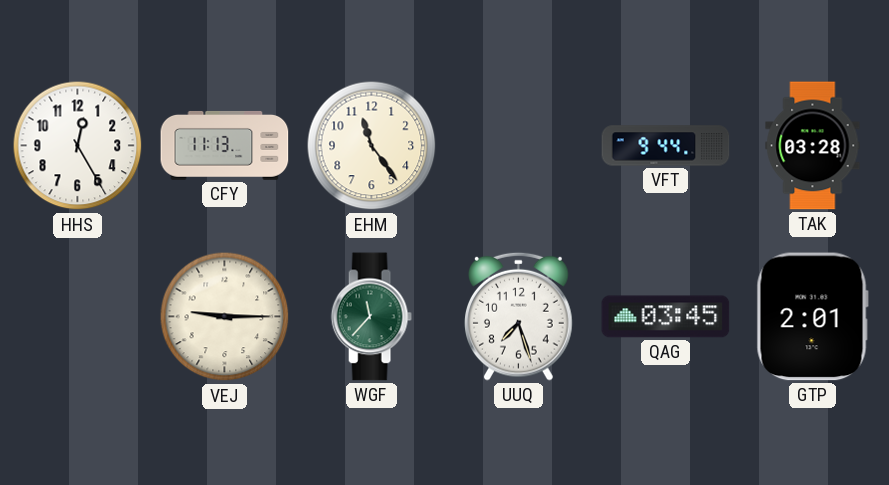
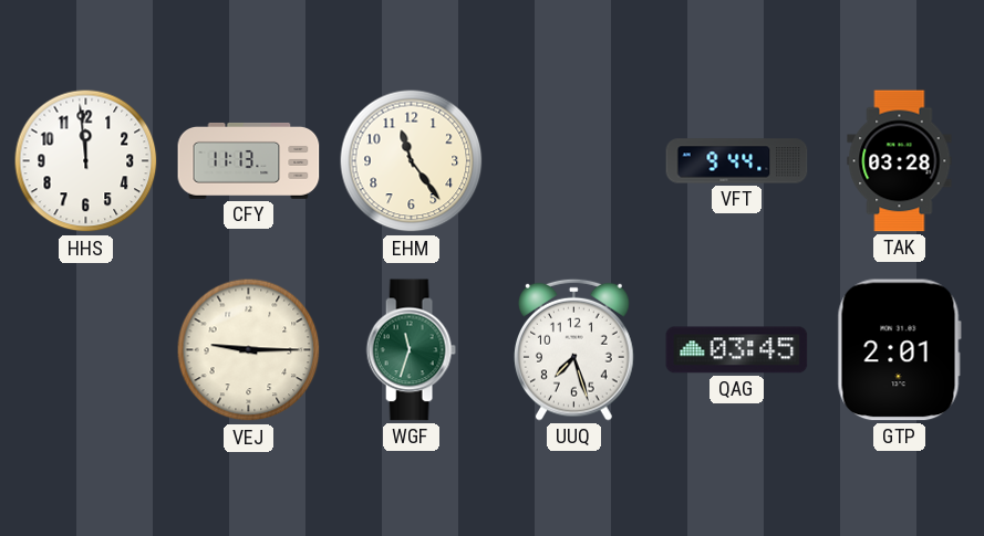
HHS: 12:25 -> 11:59
WGF: 11:37 -> 11:33
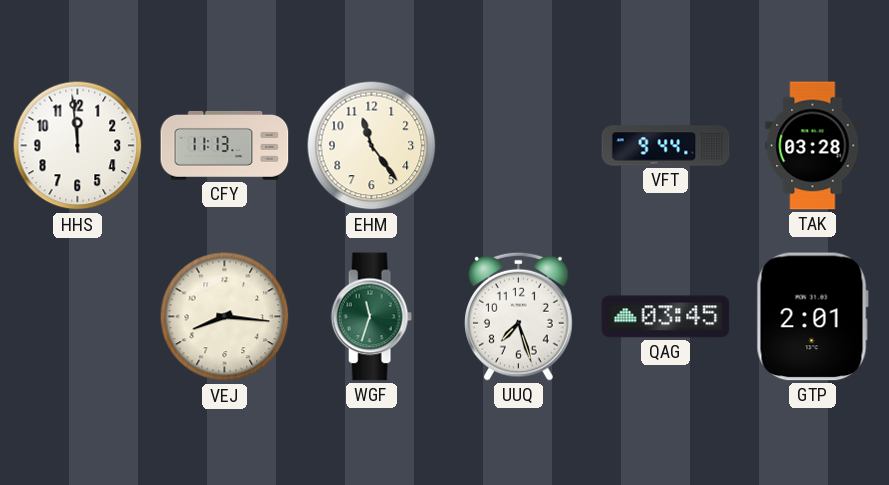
VEJ: 9:15 -> 8:16
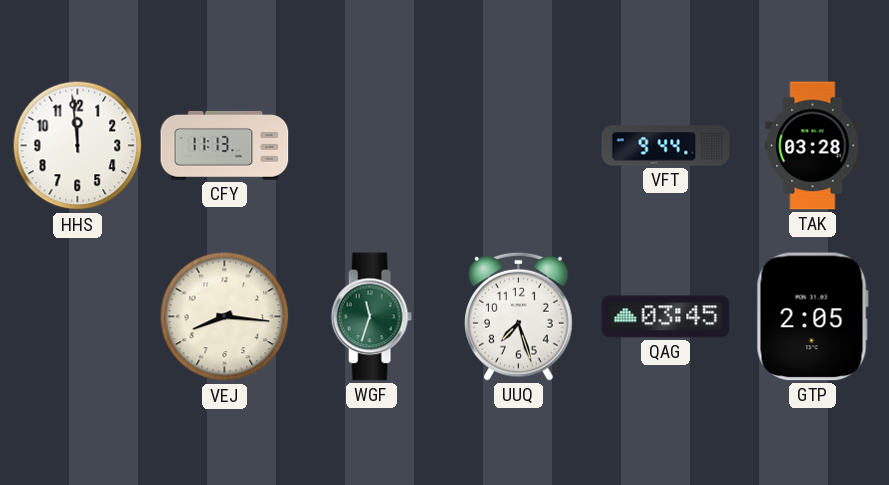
EHM: 11:24 -> none
GTP: 2:01 -> 2:05
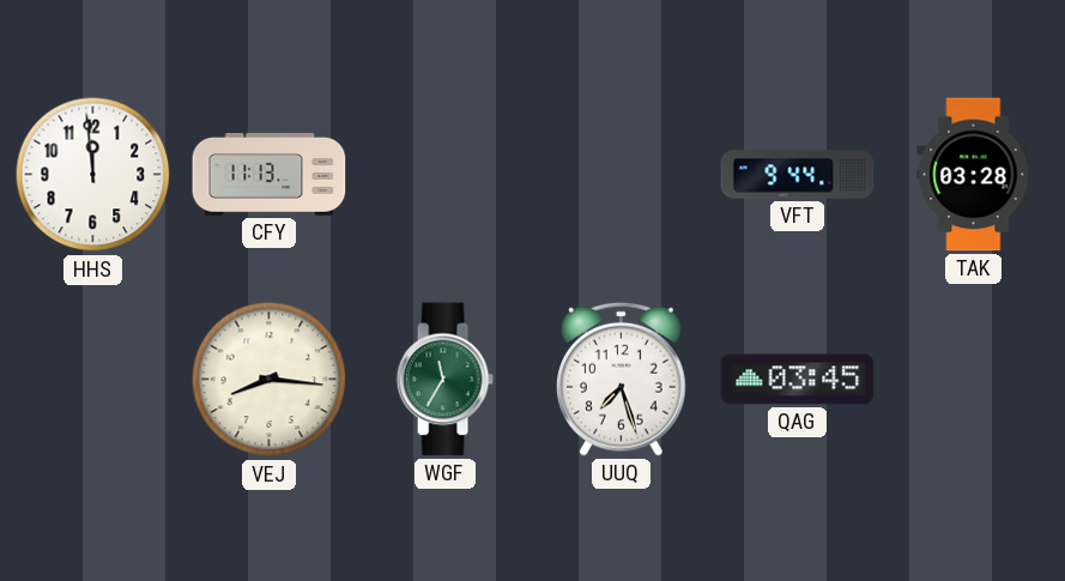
WGF: 11:33 -> 11:35
GTP: 2:05 -> none
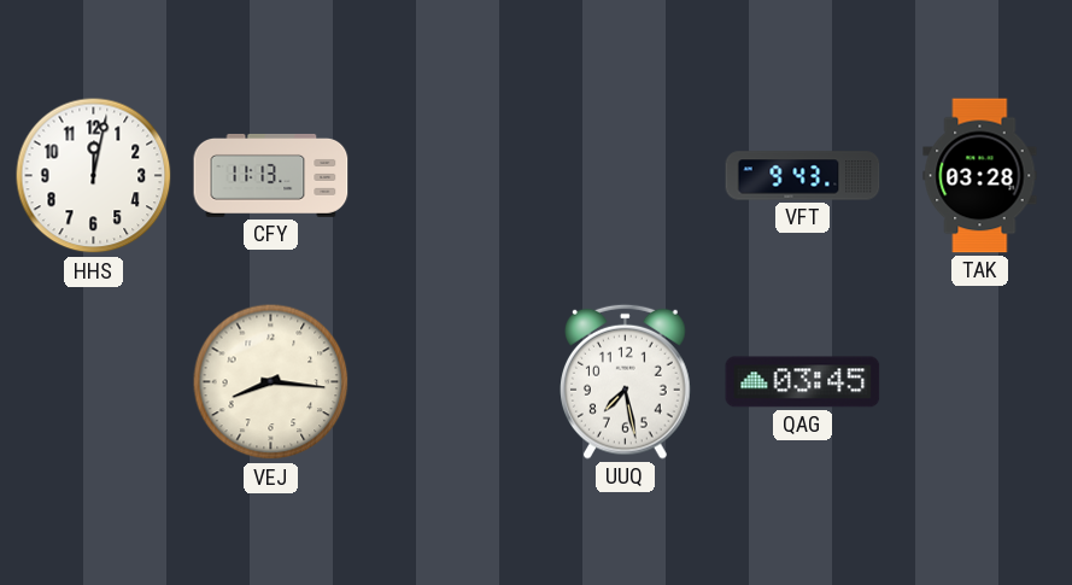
HHS: 11:59 -> 12:02
VFT: 9:44 -> 9:43
WGF: 11:35 -> none
UUQ: 7:27 -> 7:28
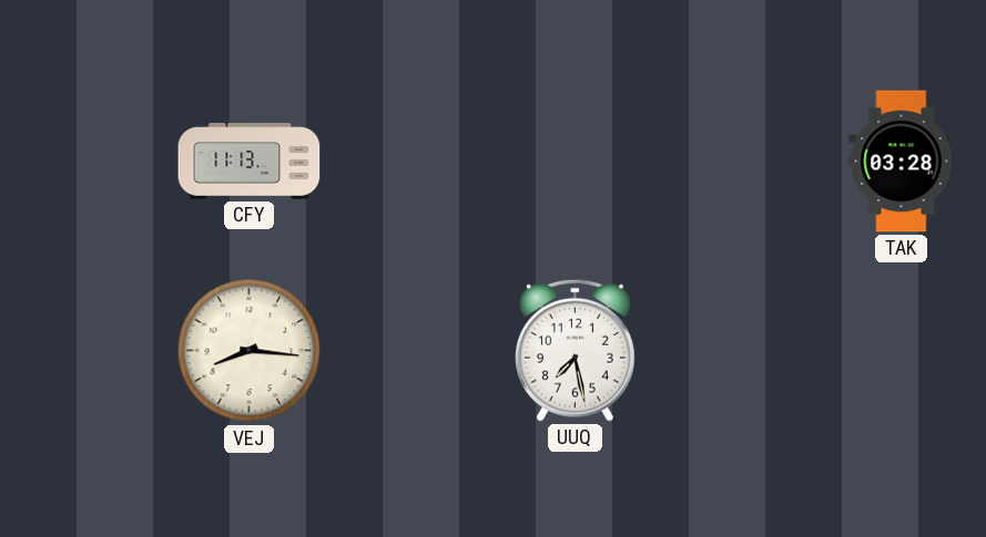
HHS: 12:02 -> none
VFT: 9:43 -> none
QAG: 03:45 -> none
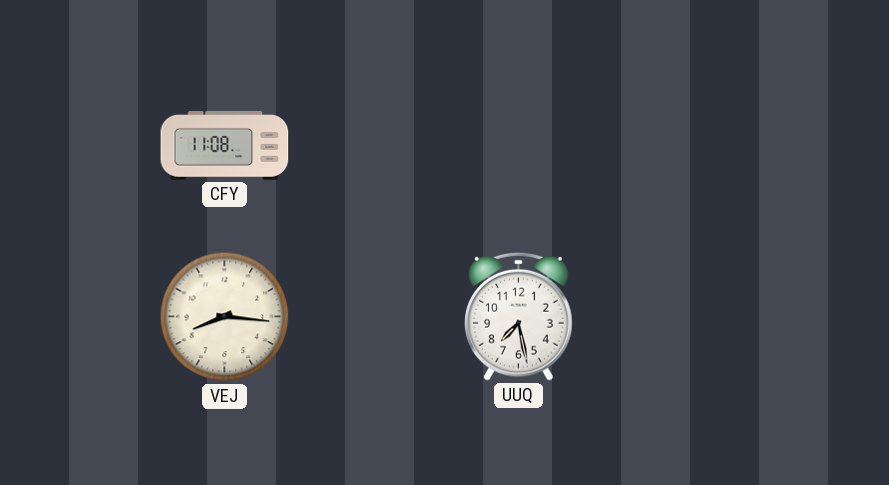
CFY: 11:13 -> 11:08
TAK: 03:28 -> none
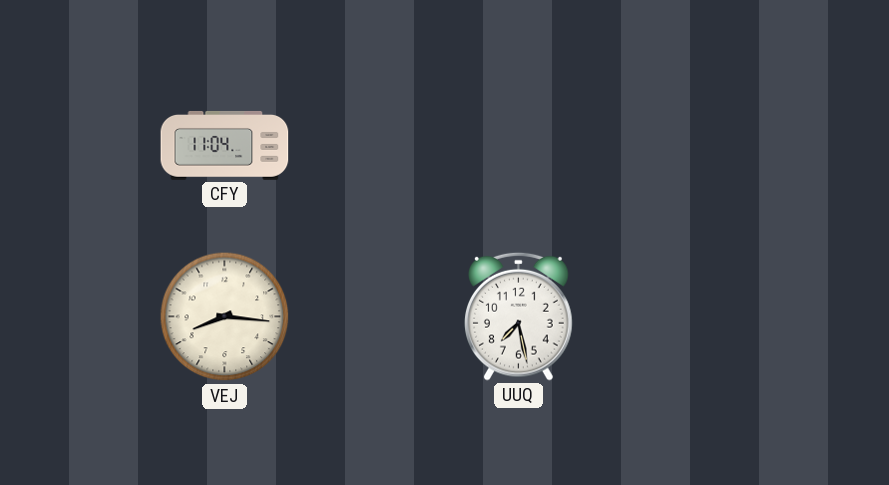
CFY: 11:08 -> 11:04
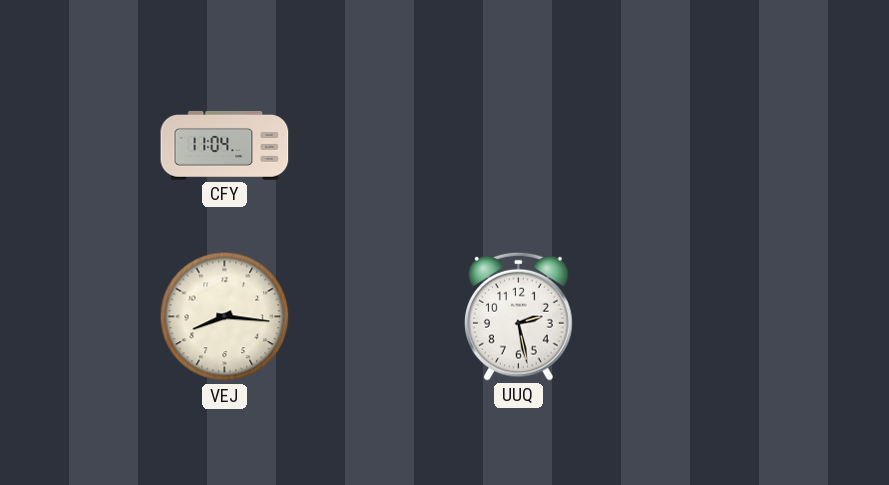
UUQ: 7:28 -> 2:28
